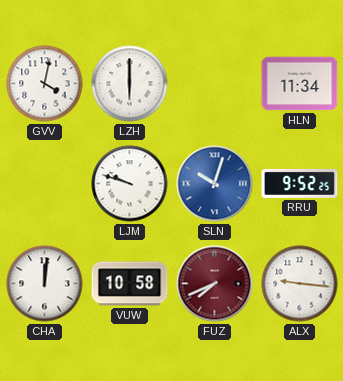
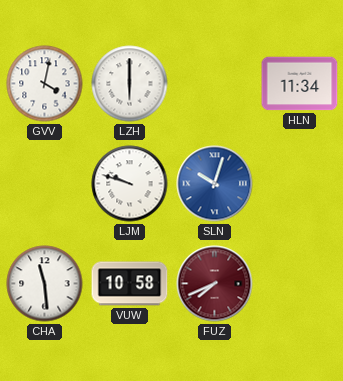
RRU: 9:52 -> none
CHA: 12:01 -> 11:29
ALX: 9:16 -> none
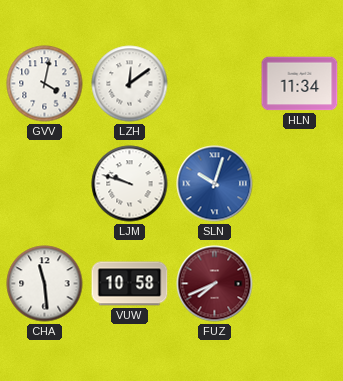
LZH: 6:00 -> 12:09
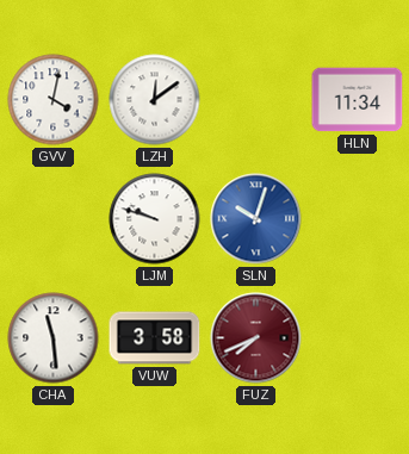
VUW: 10:58 -> 3:58
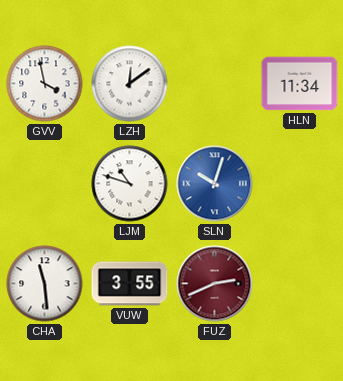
GVV: 4:02 -> 3:58
LJM: 9:48 -> 10:48
VUW: 3:58 -> 3:55
FUZ: 7:41 -> 2:41
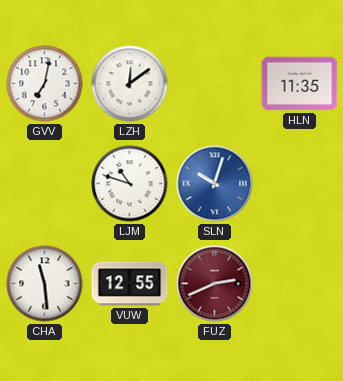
GVV: 3:58 -> 7:02
HLN: 11:34 -> 11:35
VUW: 3:55 -> 12:55
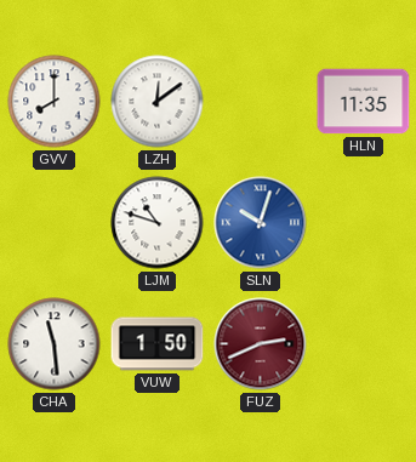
GVV: 7:02 -> 8:00
VUW: 12:55 -> 1:50
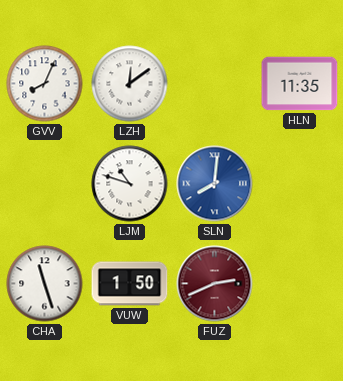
GVV: 8:00 -> 8:04
SLN: 10:03 -> 8:01
CHA: 11:29 -> 11:27
